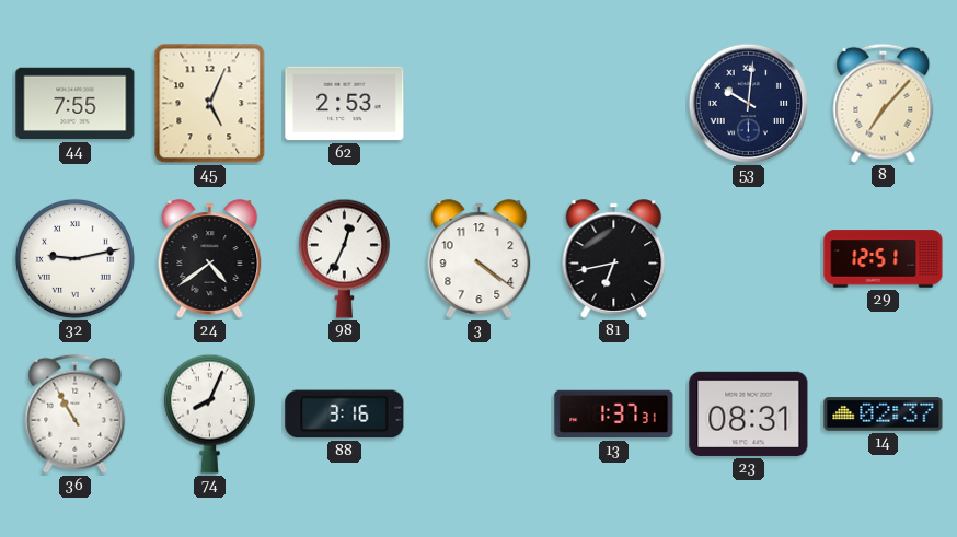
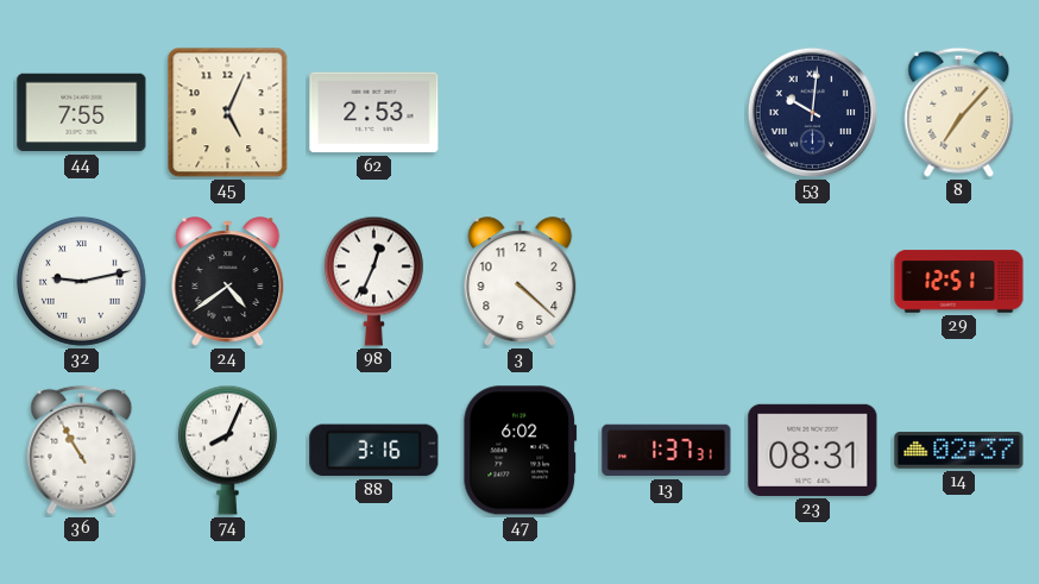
3: 4:21 -> 4:22
81: 6:43 -> none
47: none -> 6:02
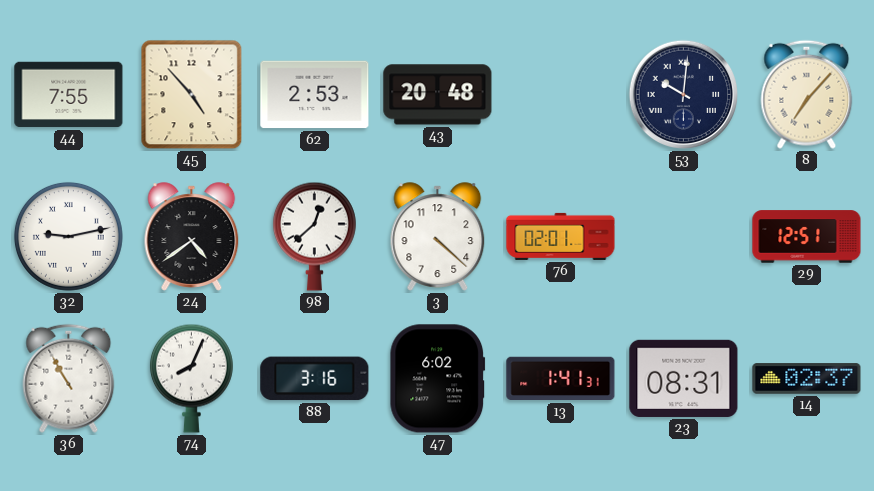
45: 5:04 -> 4:53
43: none -> 20:48
98: 12:34 -> 12:38
76: none -> 02:01
13: 1:37 -> 1:41
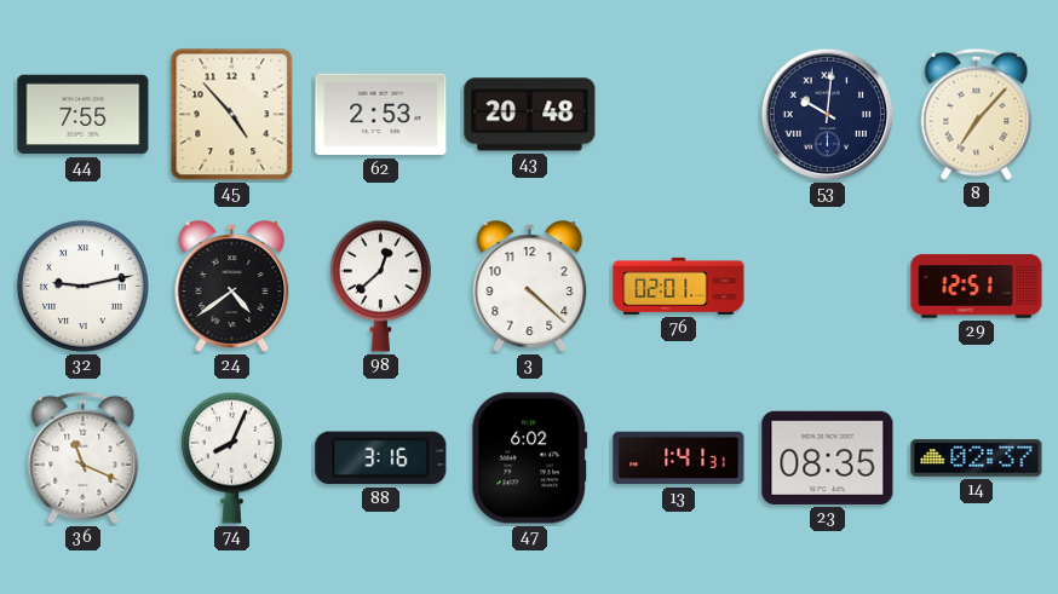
36: 10:55 -> 11:19
23: 08:31 -> 08:35
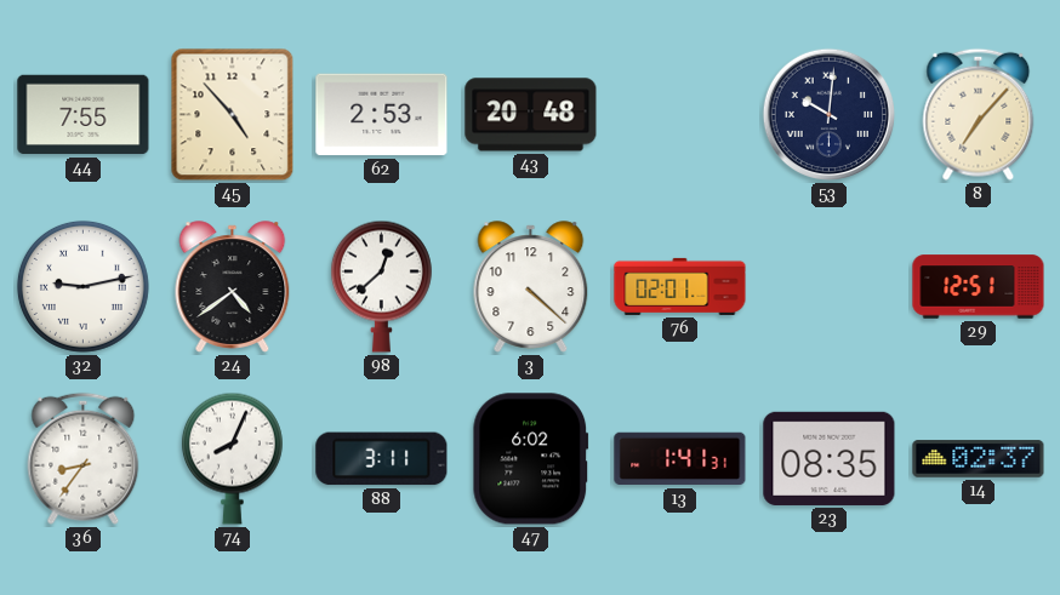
36: 11:19 -> 8:36
88: 3:16 -> 3:11
